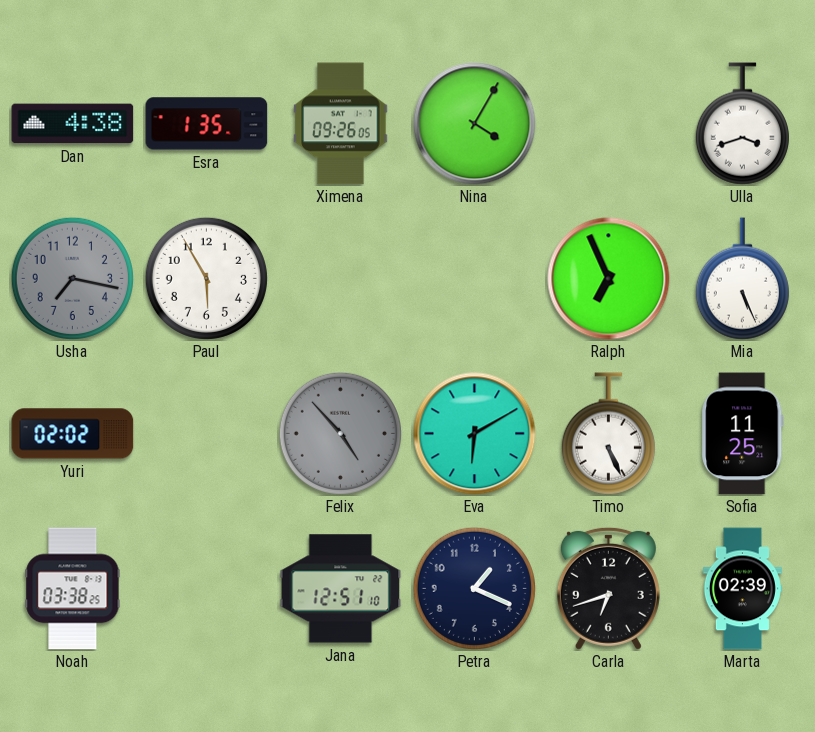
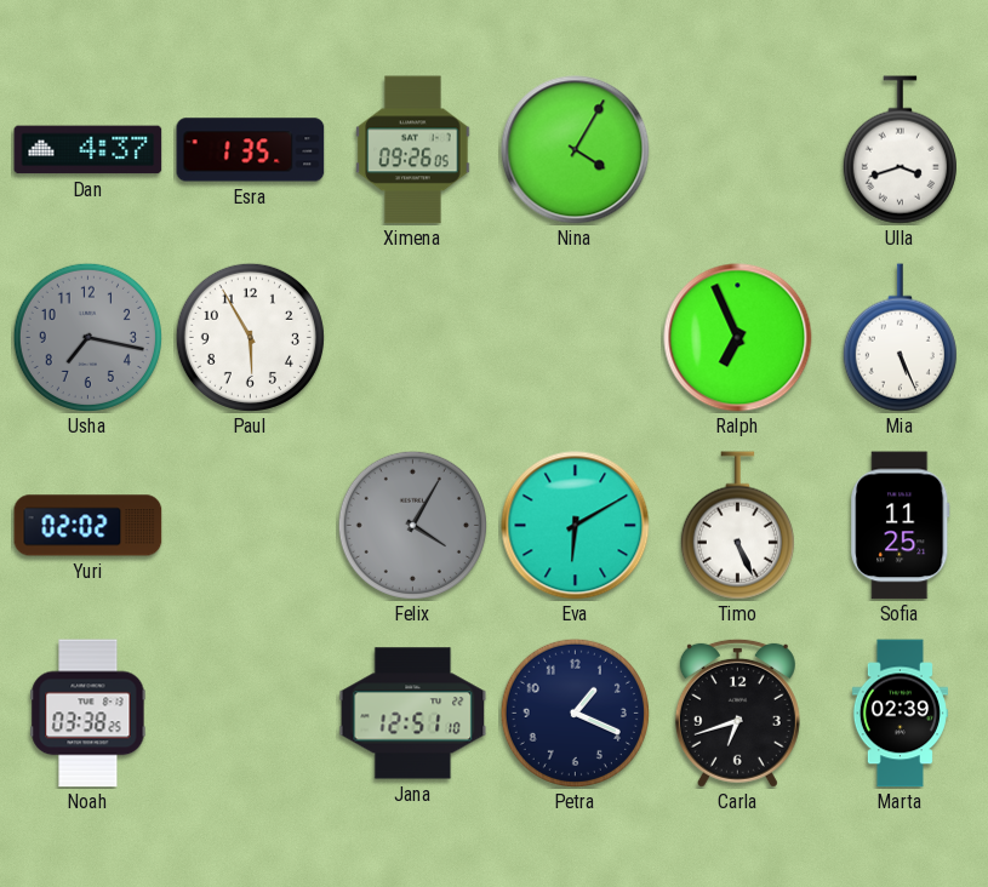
Dan: 4:38 -> 4:37
Felix: 4:53 -> 4:05
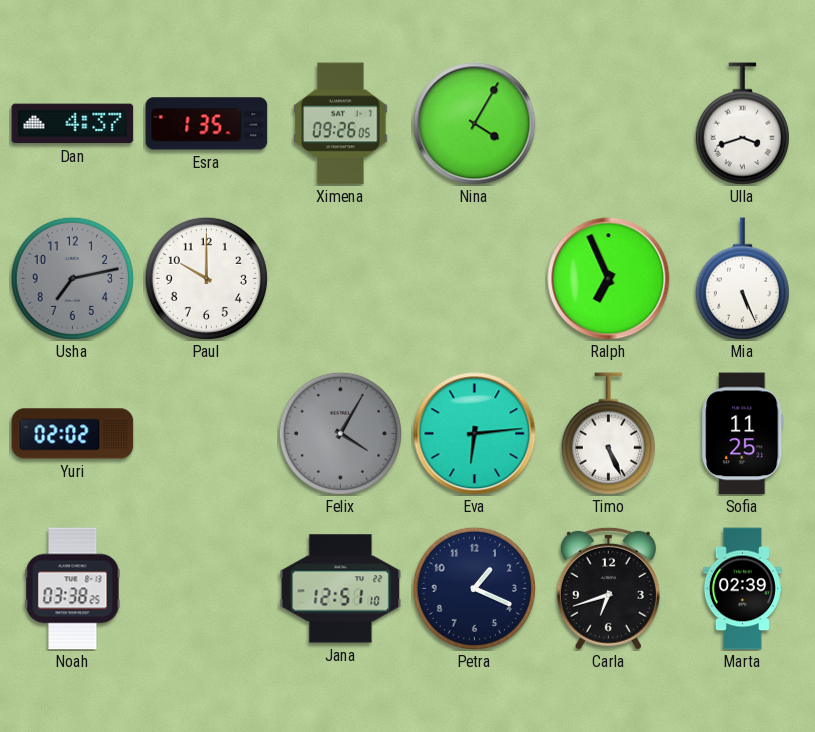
Usha: 7:17 -> 7:13
Paul: 5:55 -> 10:00
Eva: 6:10 -> 6:14
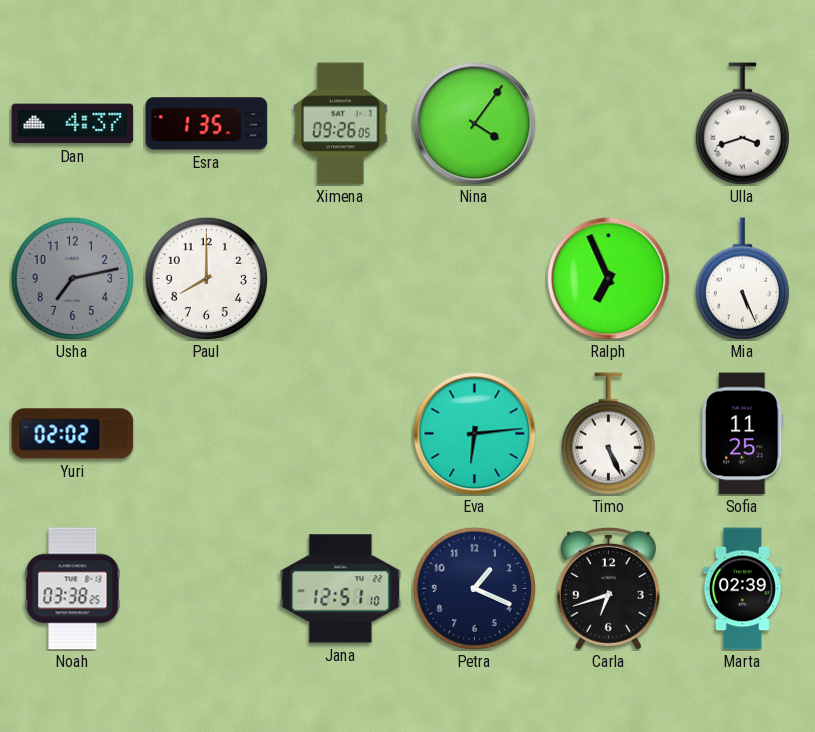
Nina: 4:05 -> 4:06
Paul: 10:00 -> 8:00
Felix: 4:05 -> none
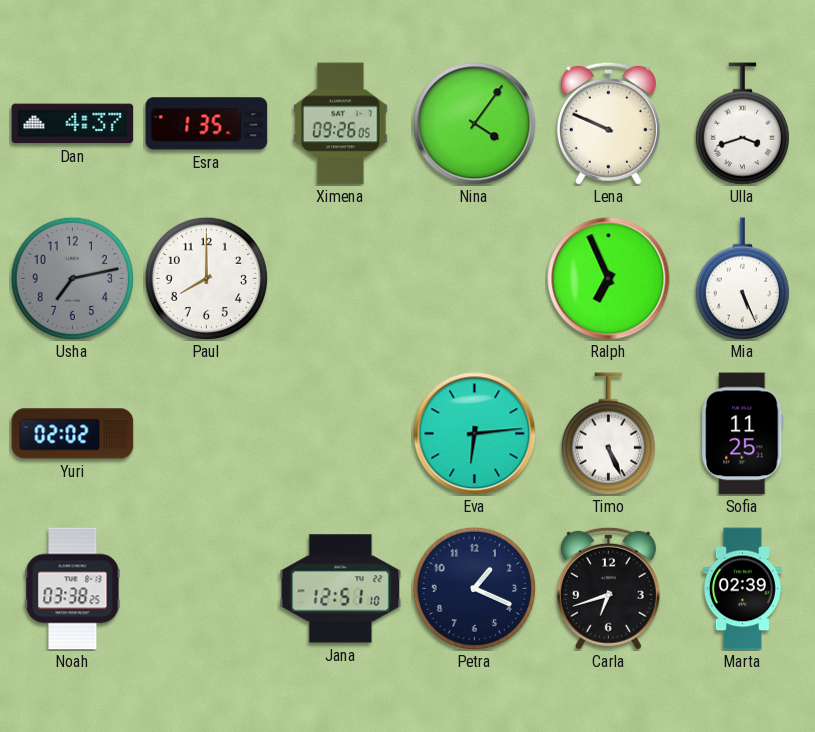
Lena: none -> 9:49
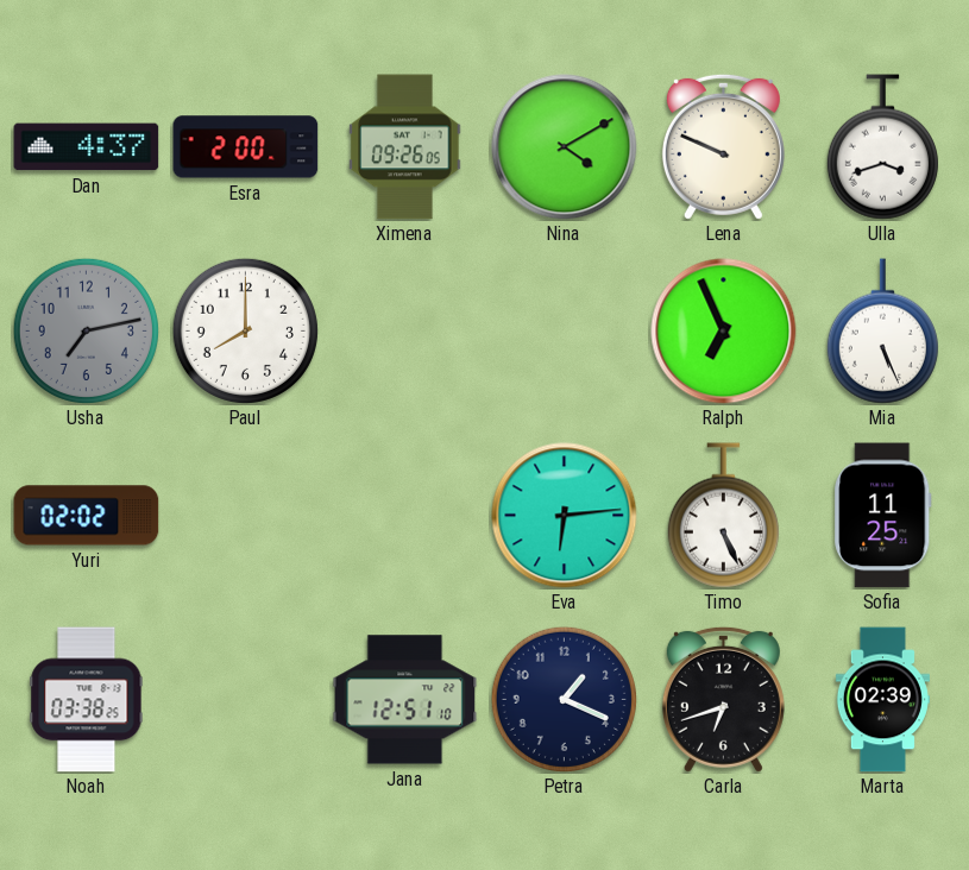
Esra: 1:35 -> 2:00
Nina: 4:06 -> 4:10
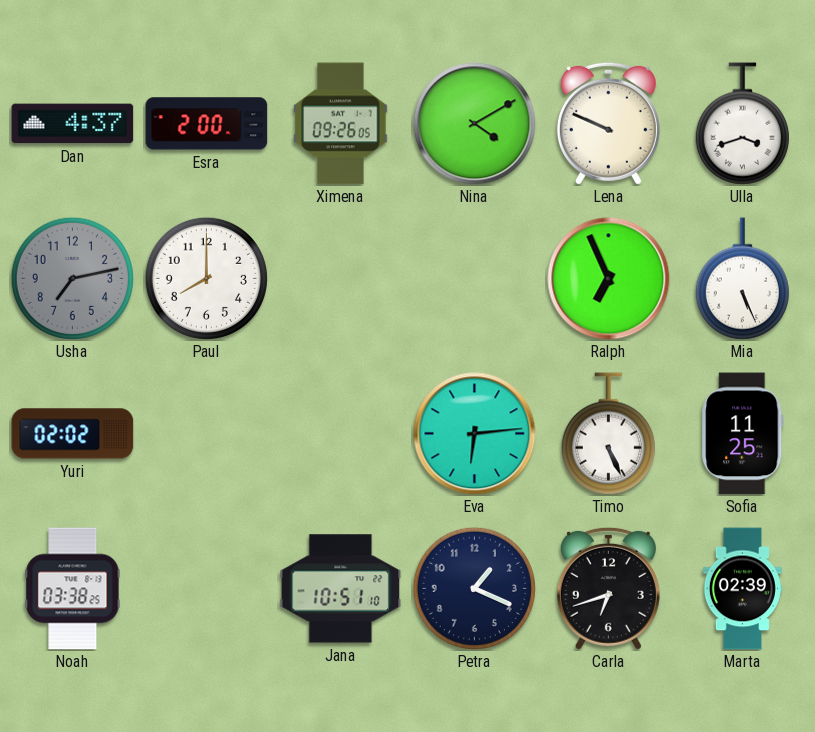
Jana: 12:51 -> 10:51
